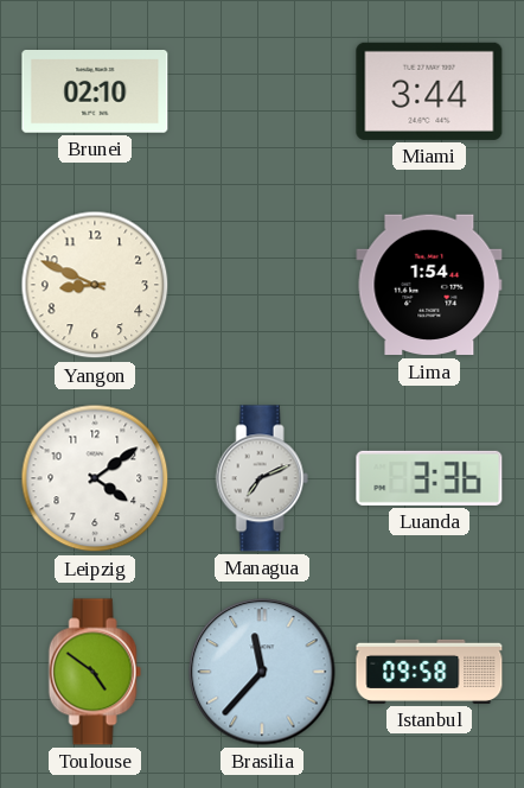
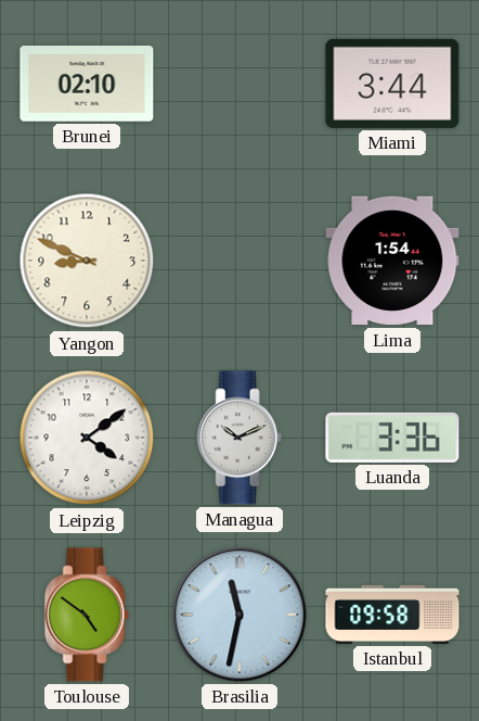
Managua: 7:11 -> 10:11
Brasilia: 11:37 -> 11:32
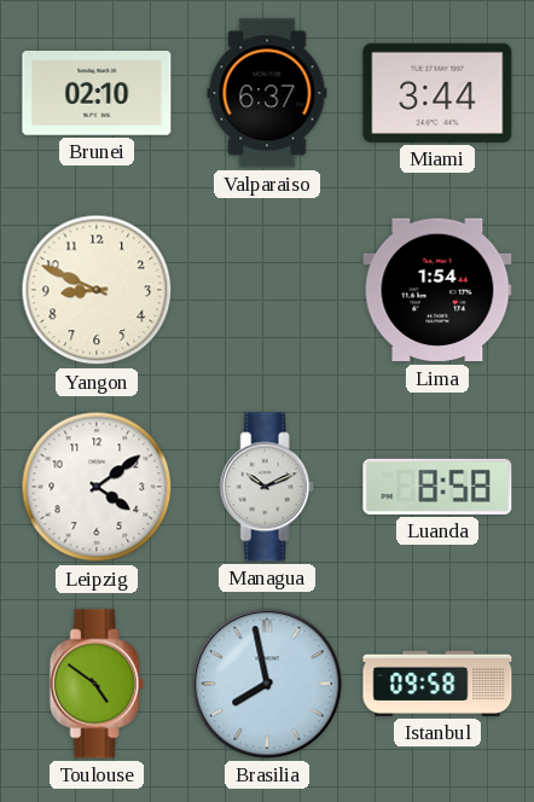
Valparaiso: none -> 6:37
Luanda: 3:36 -> 8:58
Brasilia: 11:32 -> 7:58
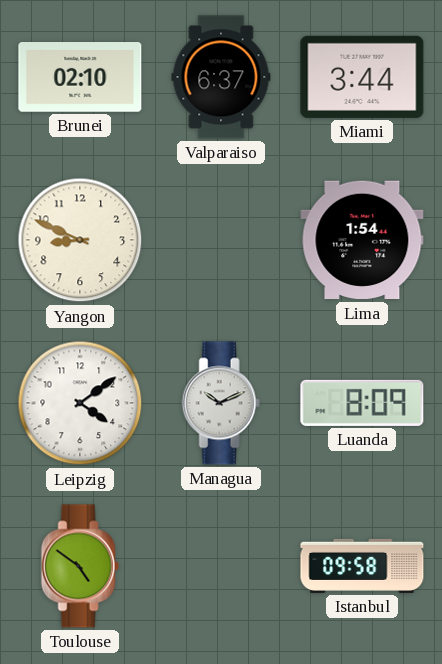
Luanda: 8:58 -> 8:09
Brasilia: 7:58 -> none
